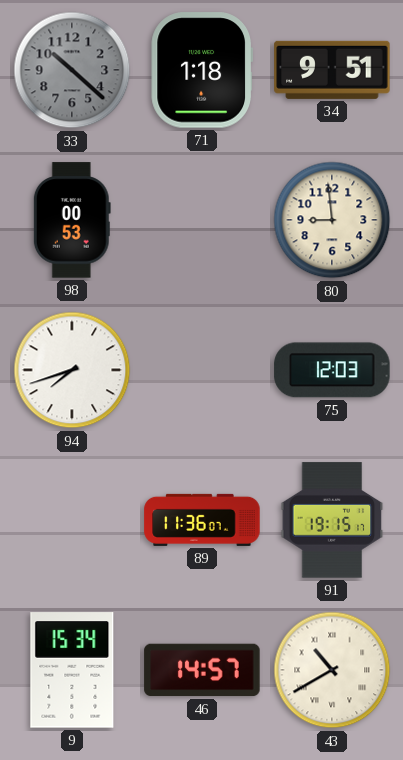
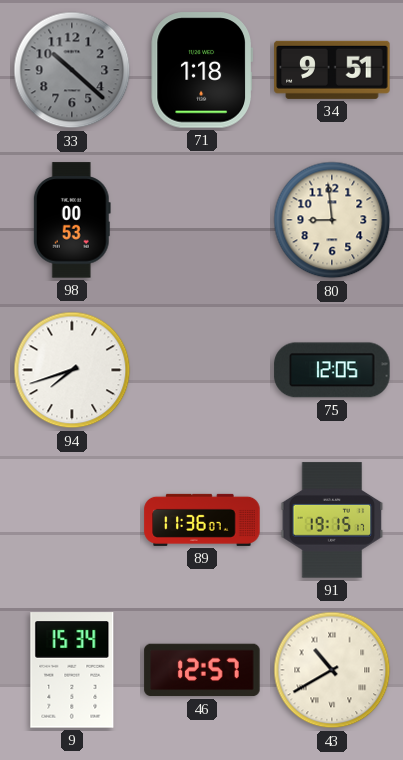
75: 12:03 -> 12:05
46: 14:57 -> 12:57
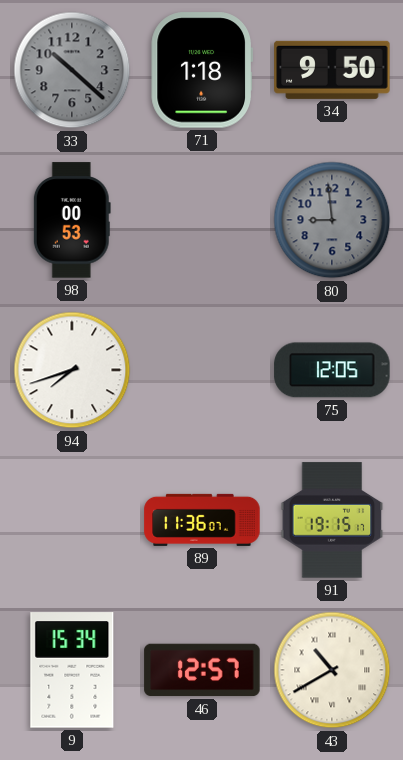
34: 9:51 -> 9:50
80 dial: cream -> grey
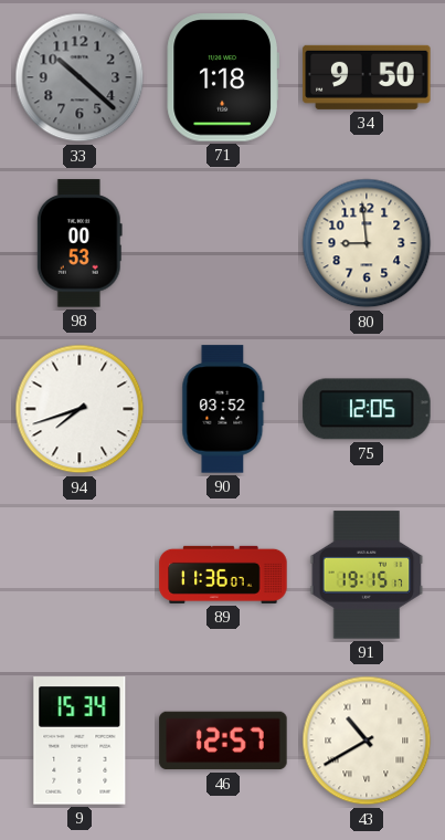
80 dial: grey -> cream
90: none -> 03:52
